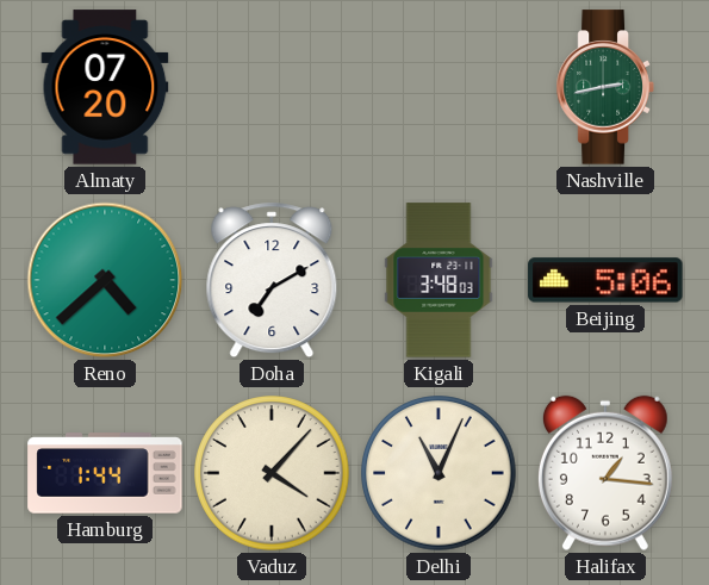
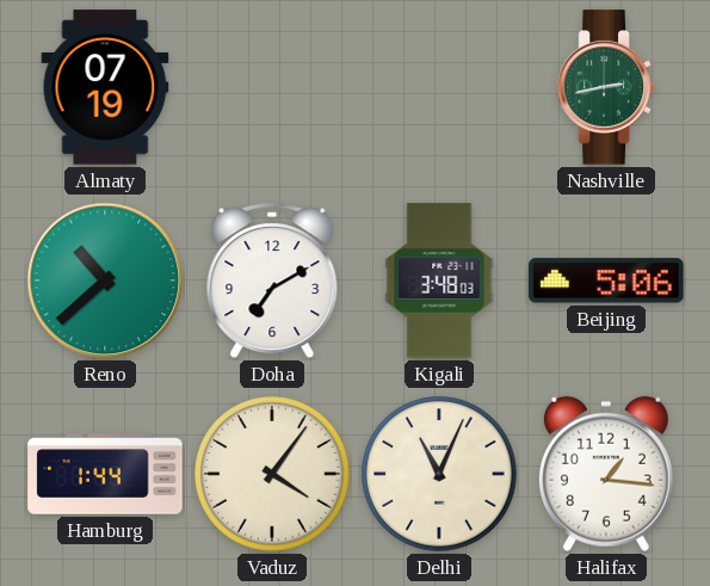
Almaty: 07:20 -> 07:19
Reno: 4:38 -> 10:38
Vaduz: 4:07 -> 4:06
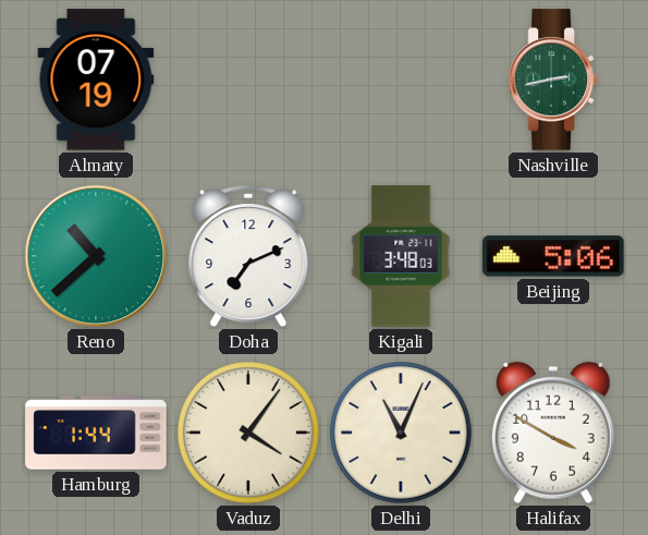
Doha: 7:10 -> 7:11
Halifax: 1:16 -> 3:50
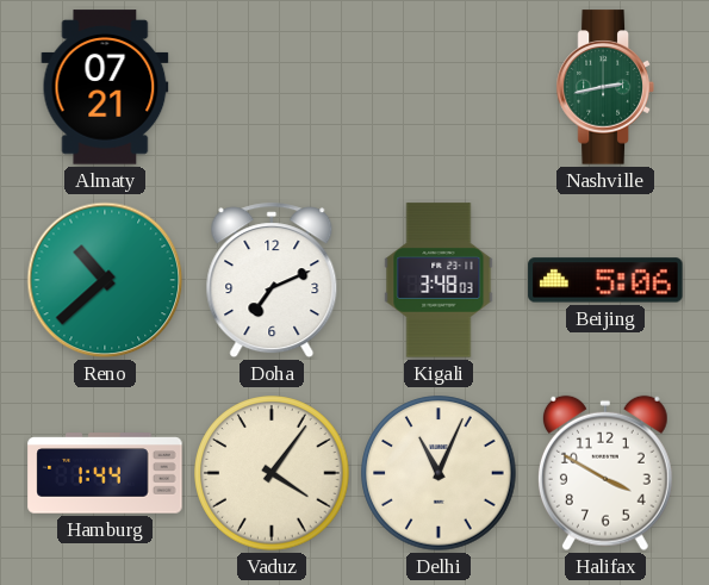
Almaty: 07:19 -> 07:21
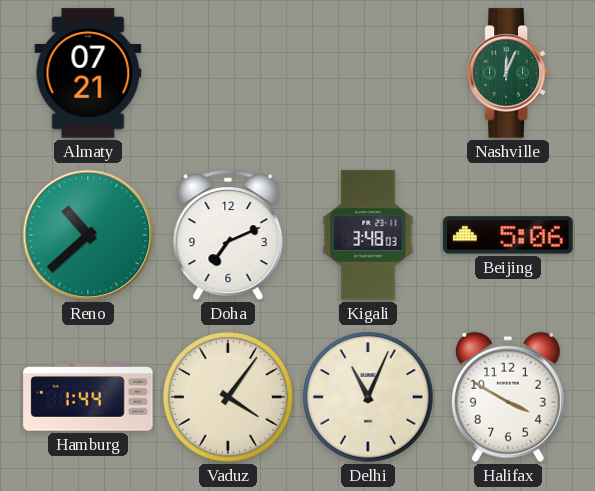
Nashville: 2:43 -> 12:04
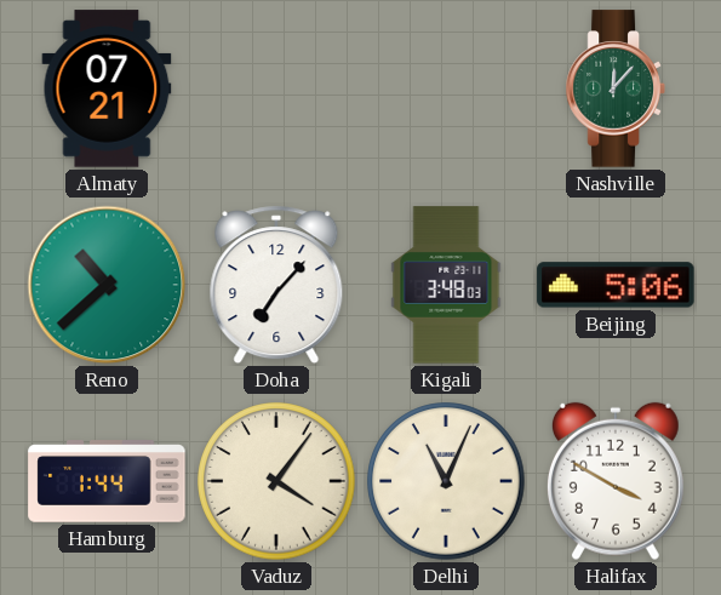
Nashville: 12:04 -> 12:07
Doha: 7:11 -> 7:07
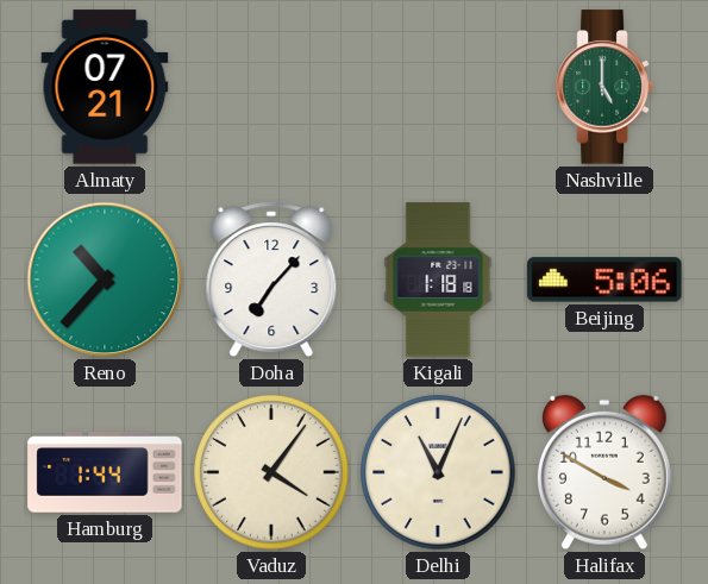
Nashville: 12:07 -> 5:00
Reno: 10:38 -> 10:37
Kigali: 3:48 -> 1:18
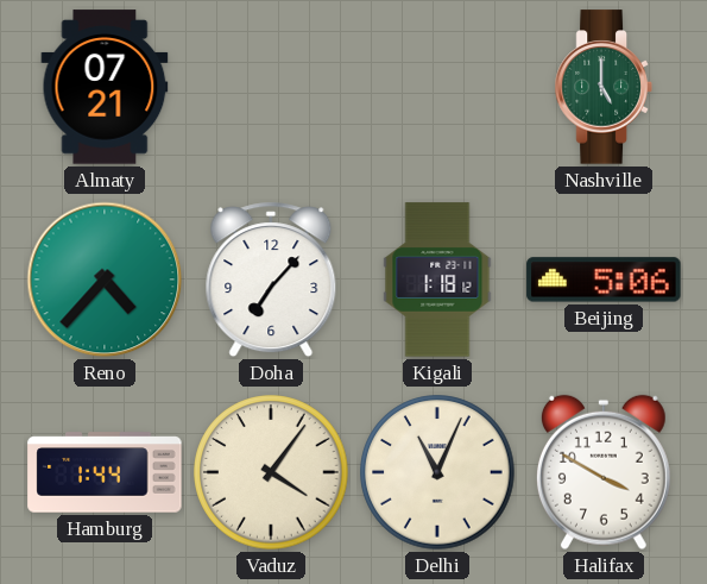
Reno: 10:37 -> 4:37
Kigali: 1:18:18 -> 1:18:12
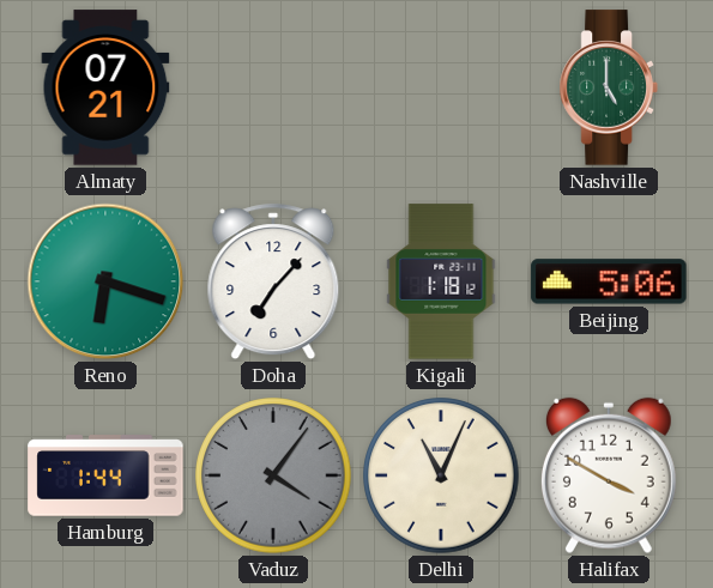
Reno: 4:37 -> 6:18
Vaduz dial: cream -> grey
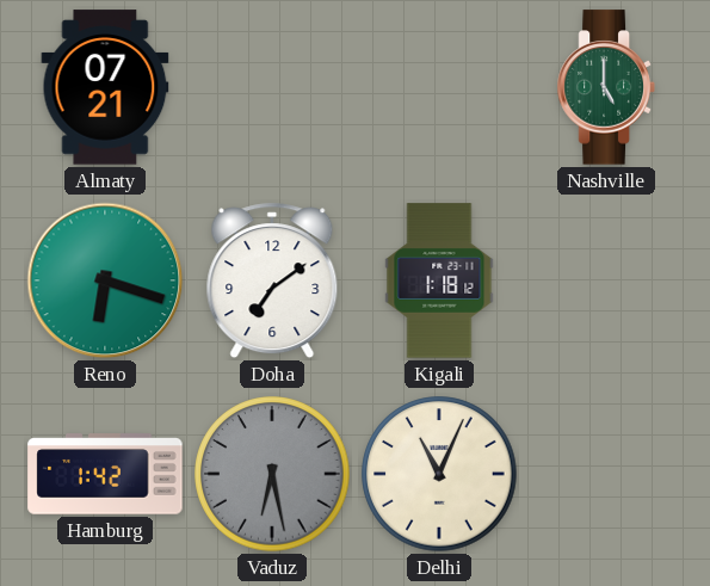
Doha: 7:07 -> 7:09
Beijing: 5:06 -> none
Hamburg: 1:44 -> 1:42
Vaduz: 4:06 -> 6:28
Halifax: 3:50 -> none
